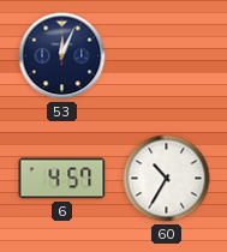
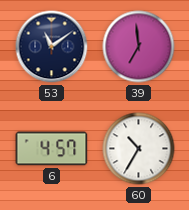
53: 12:04 -> 11:09
39: none -> 6:59
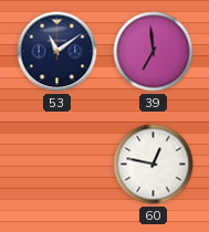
6: 4:57 -> none
60: 10:35 -> 12:47
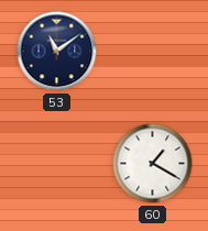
39: 6:59 -> none
60: 12:47 -> 1:20
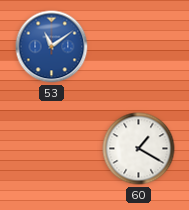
53 dial: navy -> blue
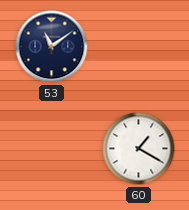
53 dial: blue -> navy
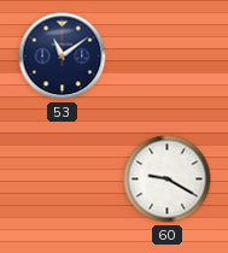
60: 1:20 -> 9:20
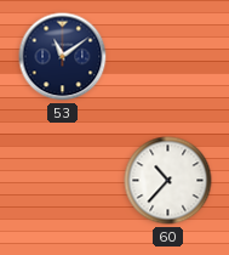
60: 9:20 -> 10:37
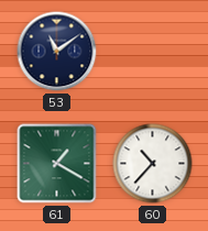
61: none -> 1:20
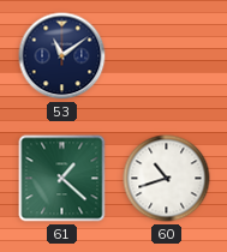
61: 1:20 -> 1:22
60: 10:37 -> 10:42
